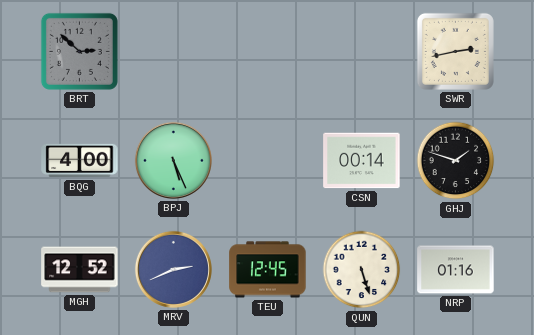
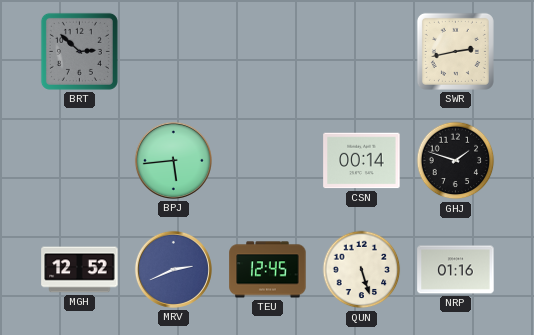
BQG: 4:00 -> none
BPJ: 5:26 -> 5:44
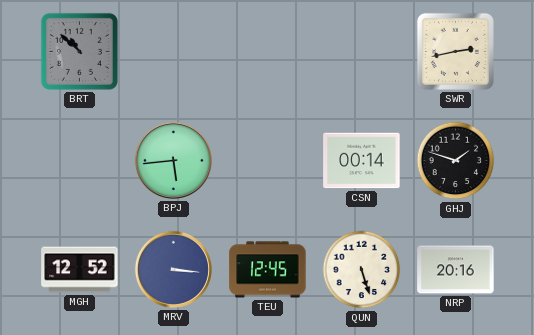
BRT: 2:52 -> 10:52
MRV: 2:41 -> 3:16
NRP: 01:16 -> 20:16
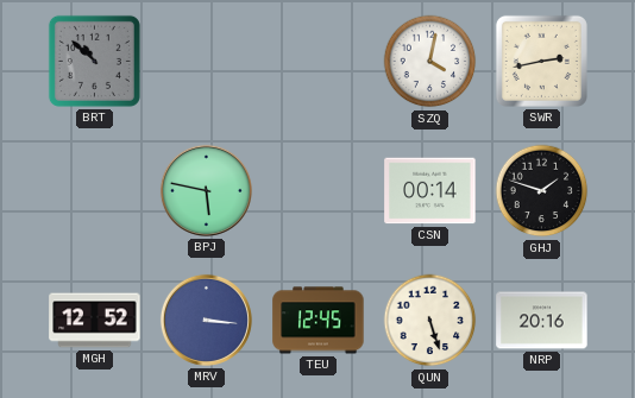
SZQ: none -> 4:02
BPJ: 5:44 -> 5:47
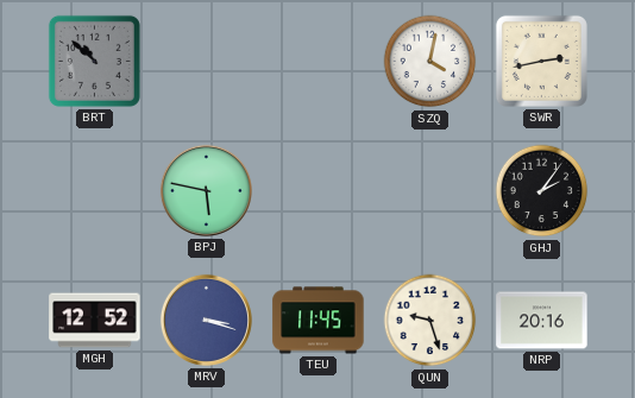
CSN: 00:14 -> none
GHJ: 1:48 -> 2:06
MRV: 3:16 -> 3:18
TEU: 12:45 -> 11:45
QUN: 5:27 -> 9:27
